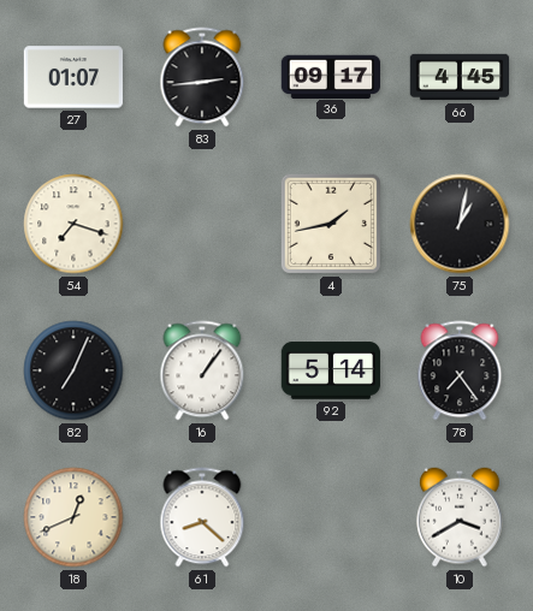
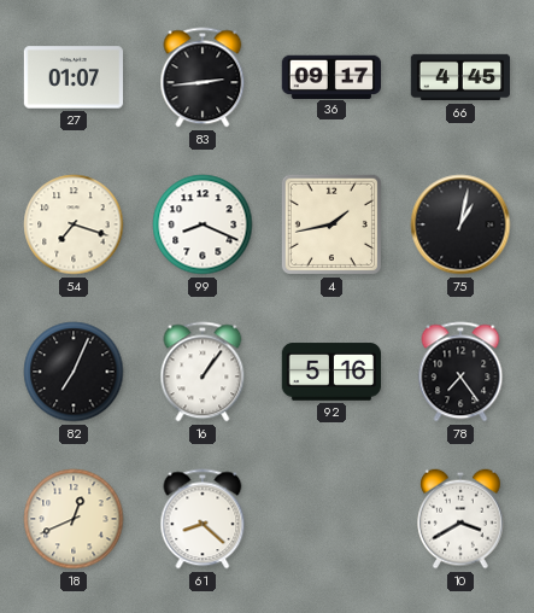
99: none -> 8:19
92: 5:14 -> 5:16
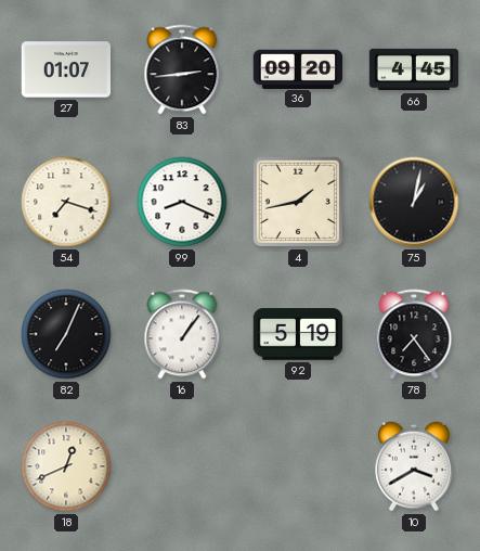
36: 09:17 -> 09:20
92: 5:16 -> 5:19
61: 8:22 -> none
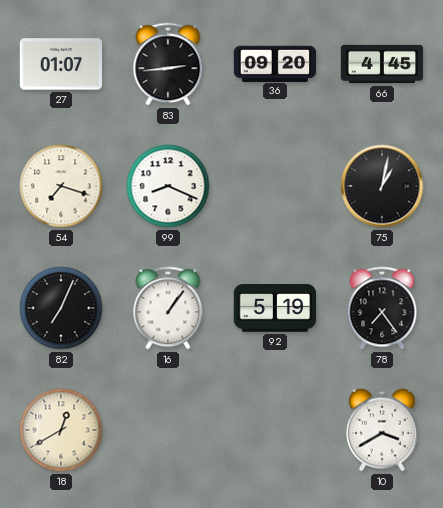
4: 1:43 -> none
18: 12:41 -> 12:40
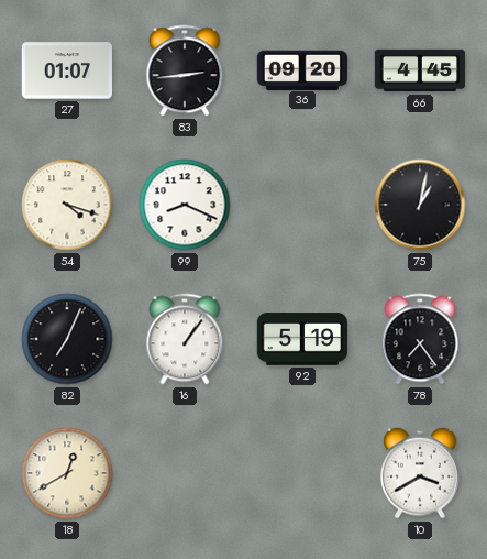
54: 7:18 -> 4:18
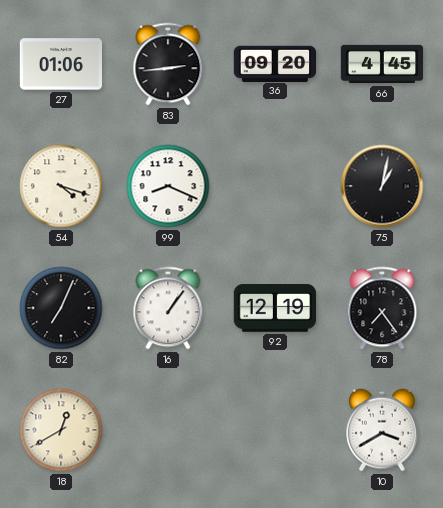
27: 01:07 -> 01:06
92: 5:19 -> 12:19
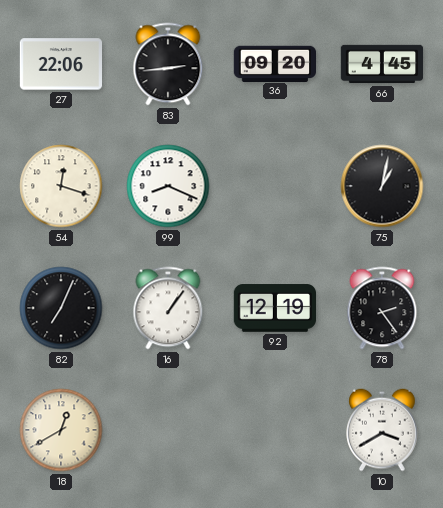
27: 01:06 -> 22:06
54: 4:18 -> 12:18
78: 7:24 -> 2:24
